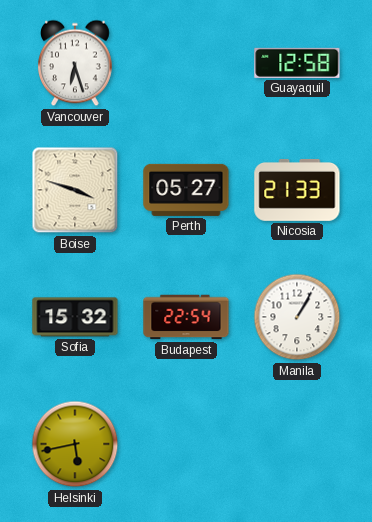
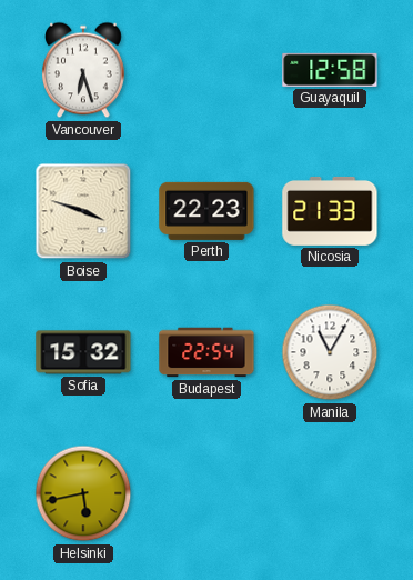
Perth: 05:27 -> 22:23
Manila: 1:05 -> 11:05
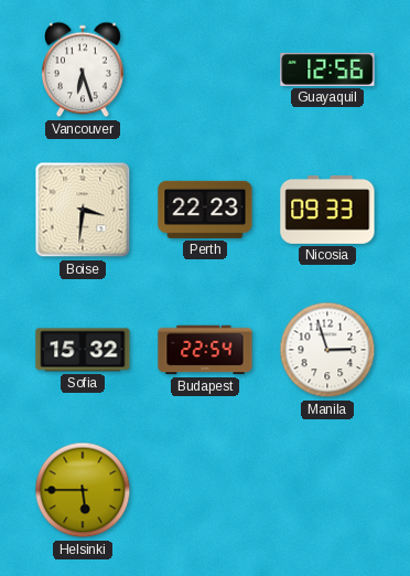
Guayaquil: 12:58 -> 12:56
Boise: 3:48 -> 3:31
Nicosia: 21:33 -> 09:33
Manila: 11:05 -> 2:57
Helsinki: 5:43 -> 5:45
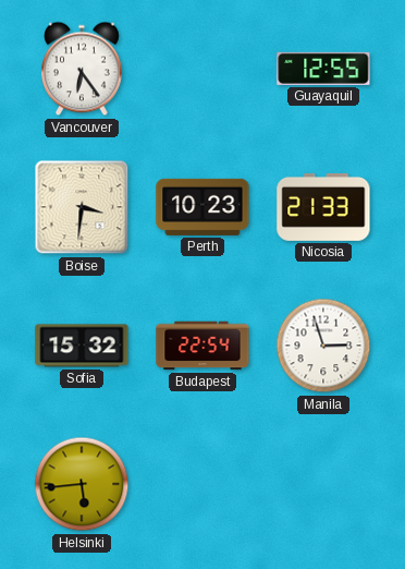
Vancouver: 6:27 -> 6:24
Guayaquil: 12:56 -> 12:55
Perth: 22:23 -> 10:23
Nicosia: 09:33 -> 21:33
Helsinki: 5:45 -> 5:44
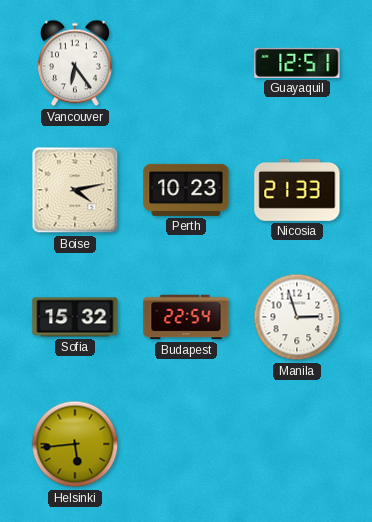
Guayaquil: 12:55 -> 12:51
Boise: 3:31 -> 4:13
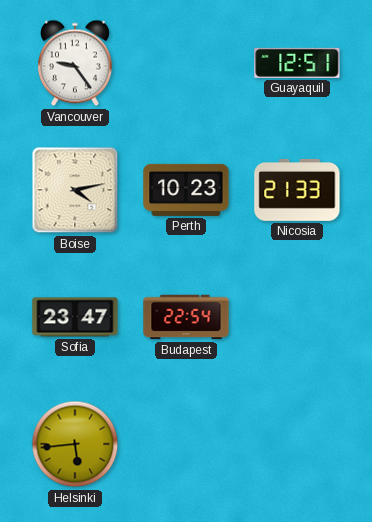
Vancouver: 6:24 -> 9:24
Sofia: 15:32 -> 23:47
Manila: 2:57 -> none
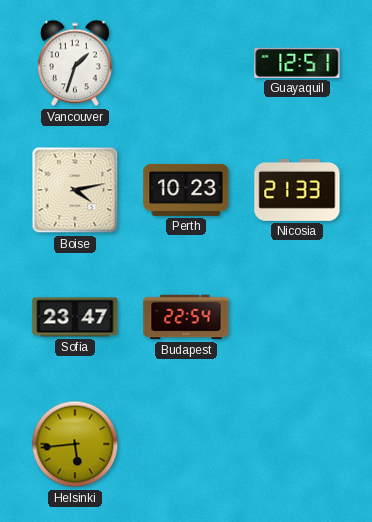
Vancouver: 9:24 -> 1:33
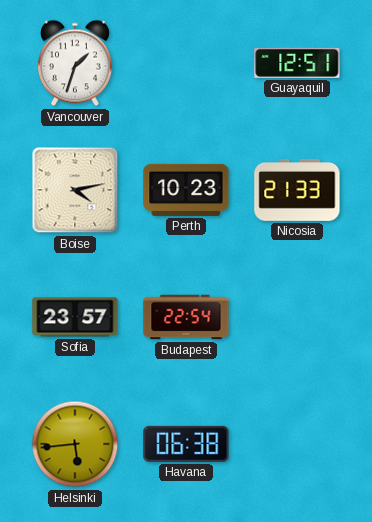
Sofia: 23:47 -> 23:57
Havana: none -> 06:38
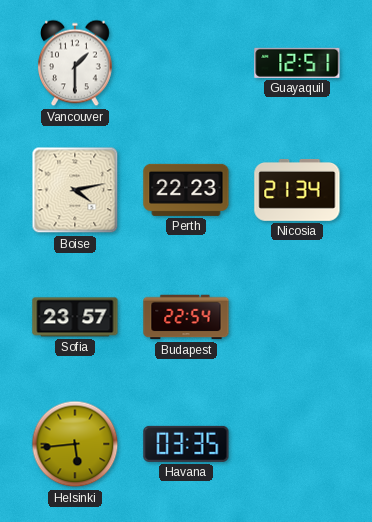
Vancouver: 1:33 -> 1:30
Perth: 10:23 -> 22:23
Nicosia: 21:33 -> 21:34
Havana: 06:38 -> 03:35
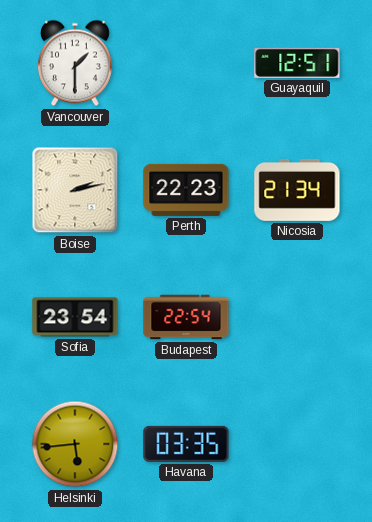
Boise: 4:13 -> 2:13
Sofia: 23:57 -> 23:54
